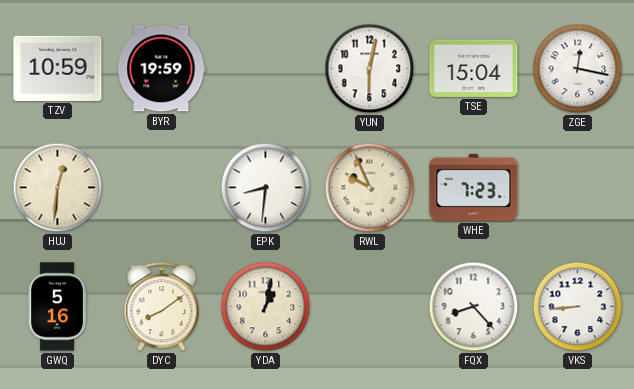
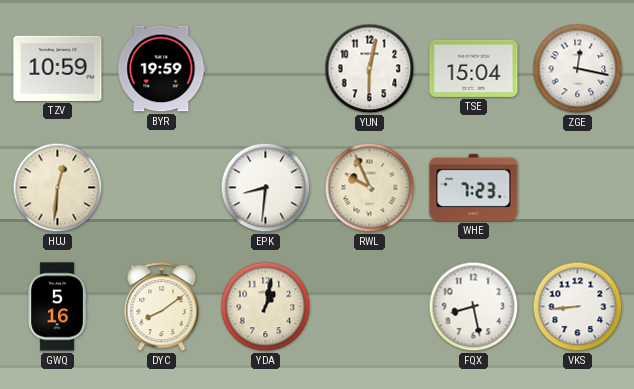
FQX: 8:23 -> 8:28
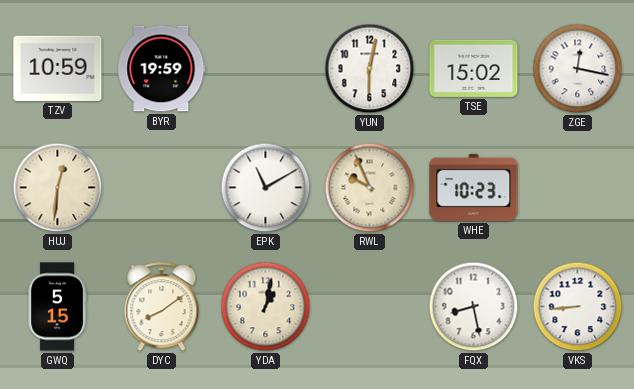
TSE: 15:04 -> 15:02
EPK: 8:31 -> 11:10
WHE: 7:23 -> 10:23
GWQ: 5:16 -> 5:15
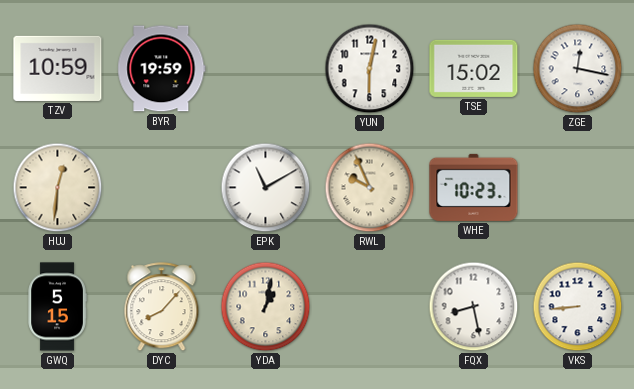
DYC: 8:09 -> 8:07
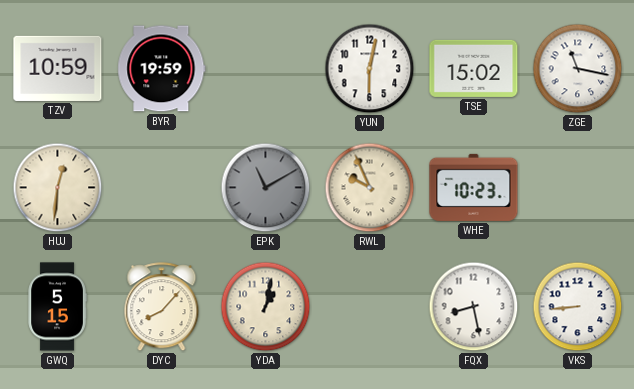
ZGE: 12:17 -> 11:17
EPK dial: white -> grey
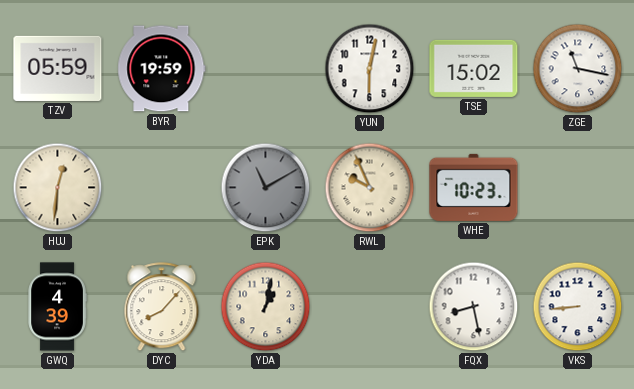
TZV: 10:59 -> 05:59
GWQ: 5:15 -> 4:39
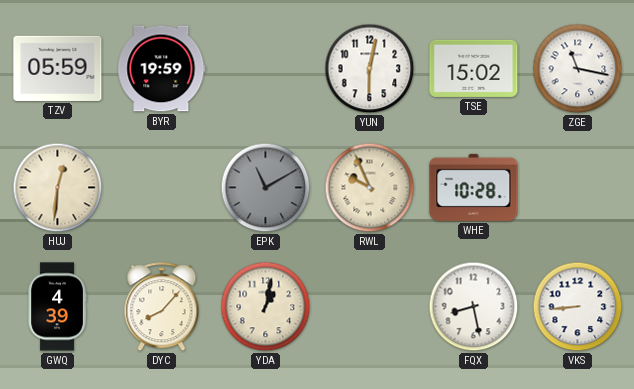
WHE: 10:23 -> 10:28
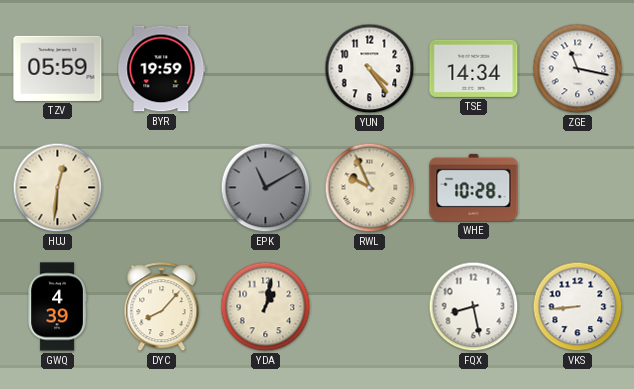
YUN: 6:02 -> 4:24
TSE: 15:02 -> 14:34
